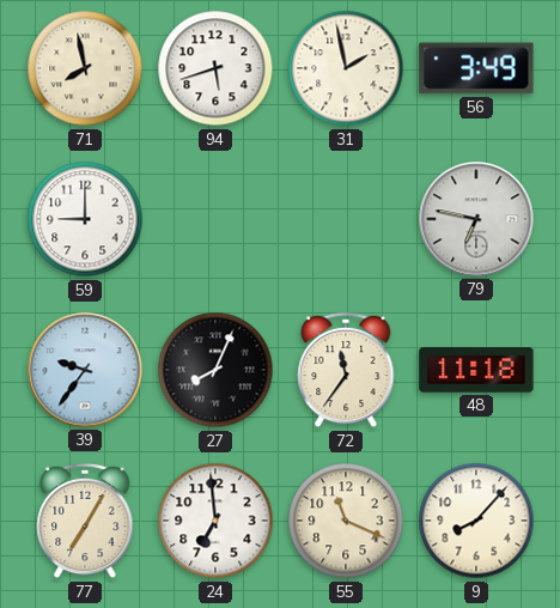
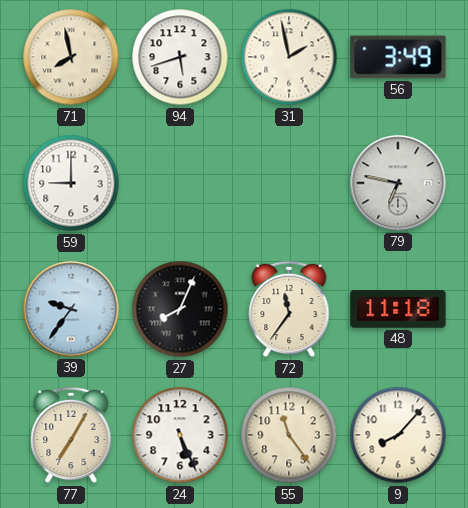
24: 6:59 -> 5:26
55: 11:19 -> 11:24
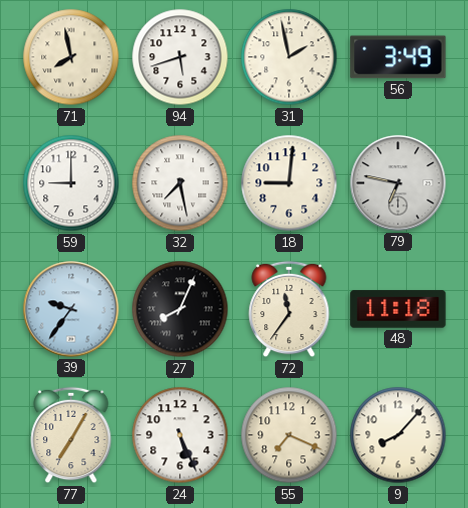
32: none -> 7:28
18: none -> 9:01
55: 11:24 -> 7:19
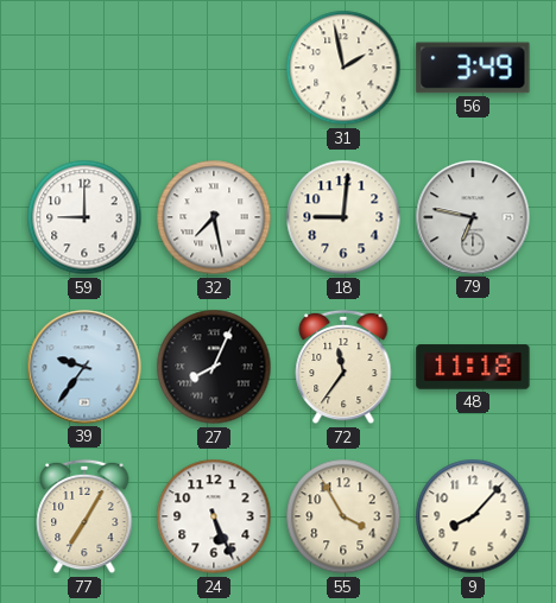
71: 7:58 -> none
94: 5:42 -> none
55: 7:19 -> 3:55
